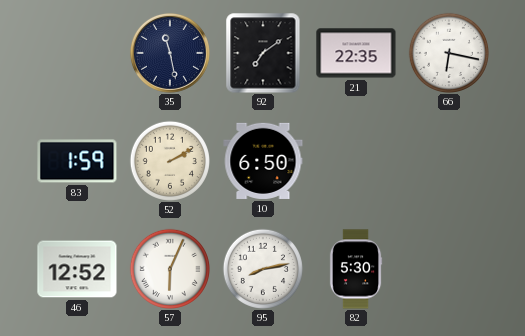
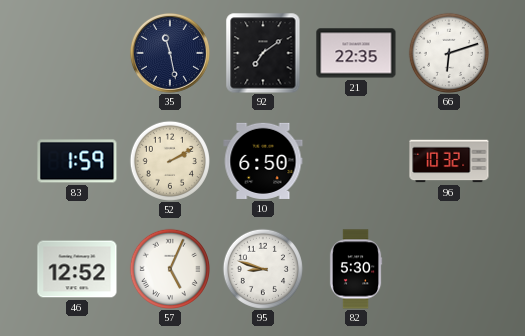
66: 6:17 -> 6:12
96: none -> 10:32
57: 6:04 -> 5:04
95: 8:13 -> 8:48
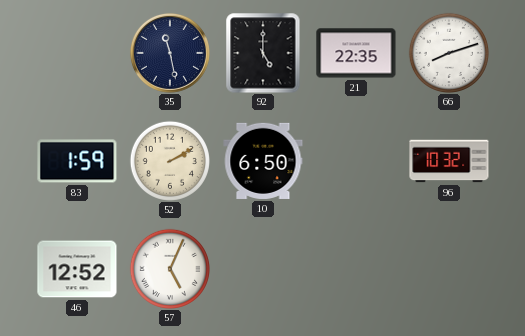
92: 7:09 -> 5:00
66: 6:12 -> 8:12
95: 8:48 -> none
82: 5:30 -> none
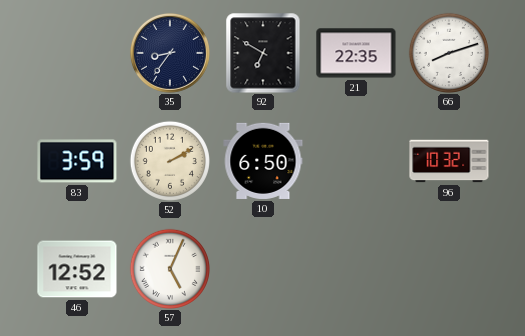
35: 11:28 -> 8:36
92: 5:00 -> 6:50
83: 1:59 -> 3:59
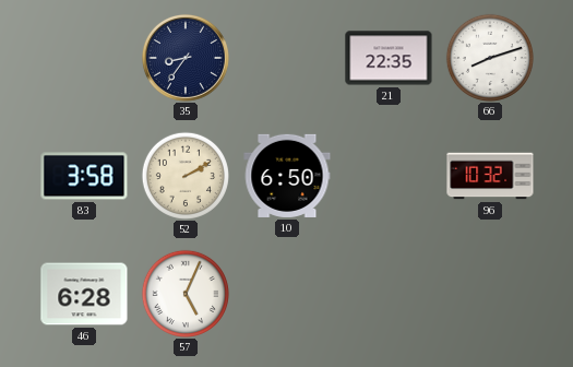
92: 6:50 -> none
83: 3:59 -> 3:58
46: 12:52 -> 6:28
